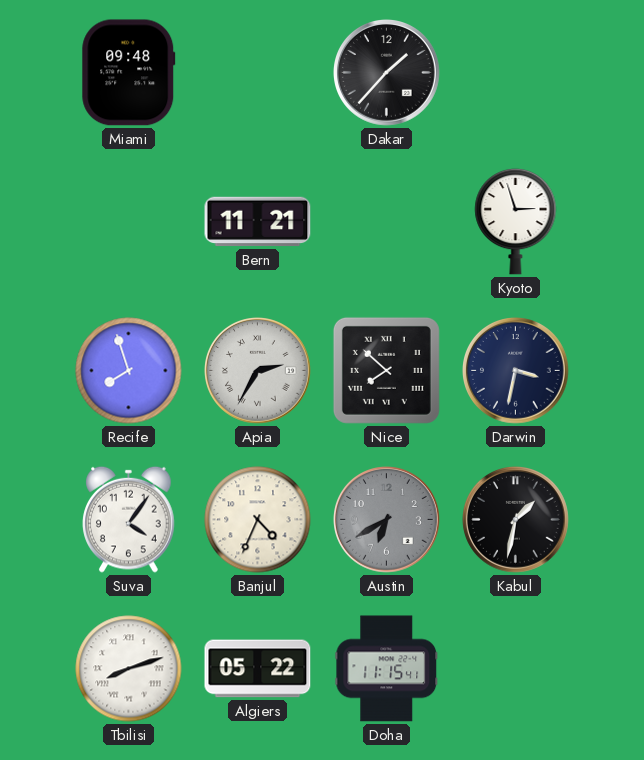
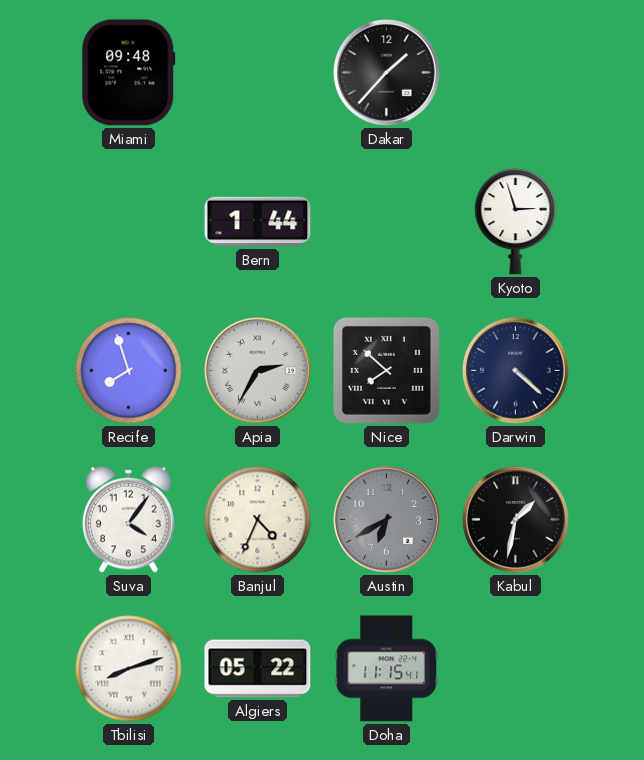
Bern: 11:21 -> 1:44
Darwin: 3:32 -> 4:22
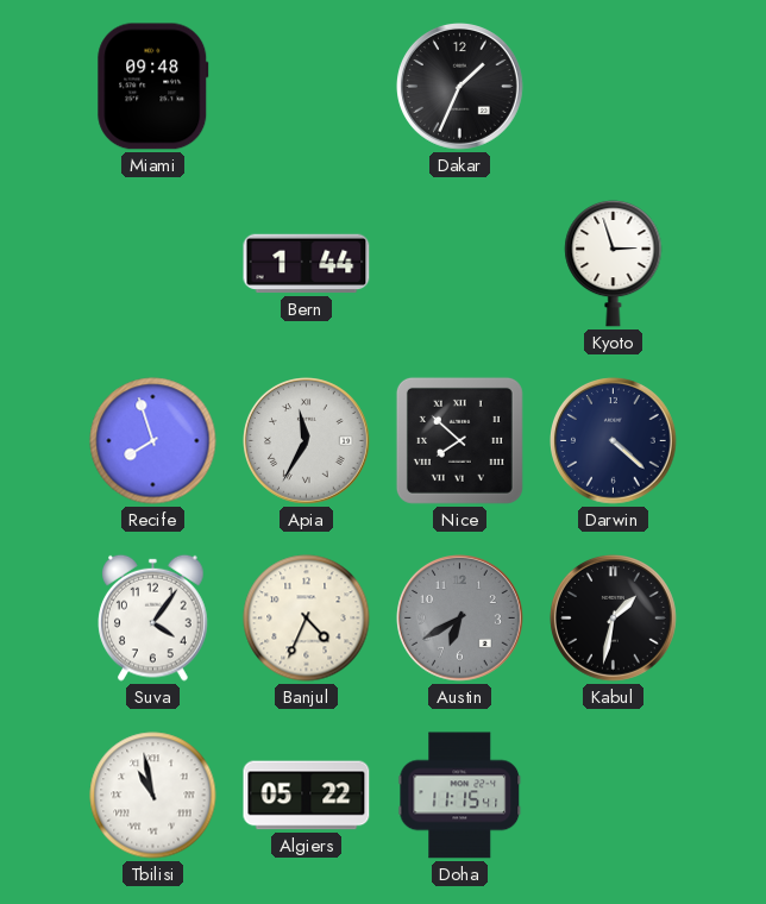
Dakar: 1:37 -> 1:34
Apia: 2:35 -> 11:35
Tbilisi: 8:12 -> 10:58
